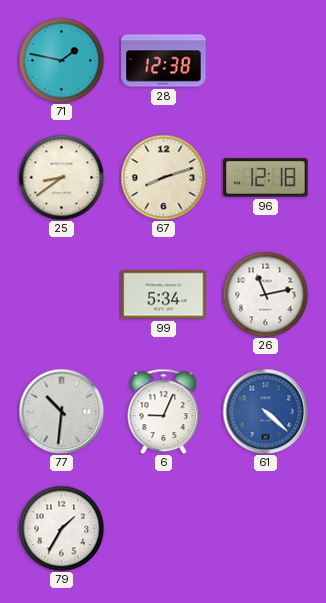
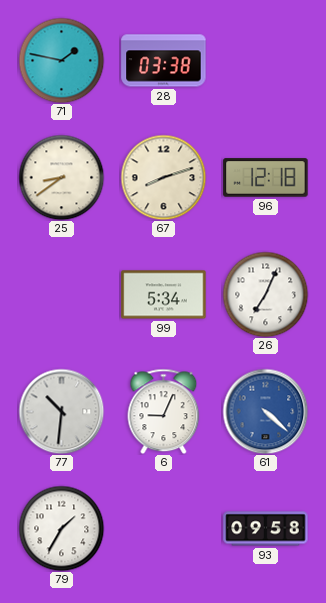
28: 12:38 -> 03:38
26: 11:13 -> 7:04
93: none -> 09:58
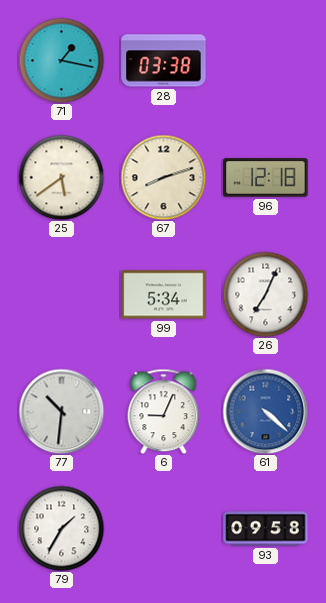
71: 1:47 -> 1:17
25: 8:39 -> 5:39
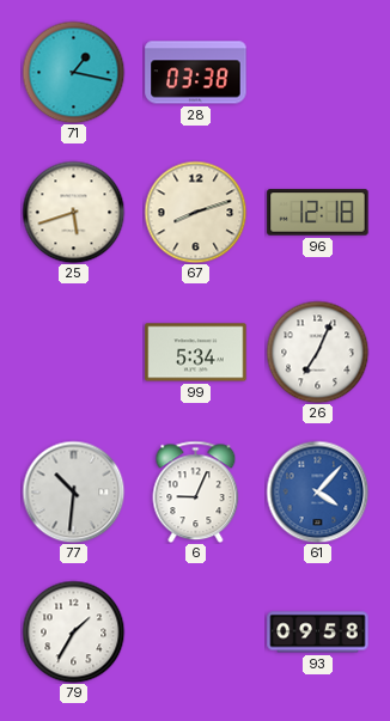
25: 5:39 -> 5:42
61: 4:22 -> 4:07
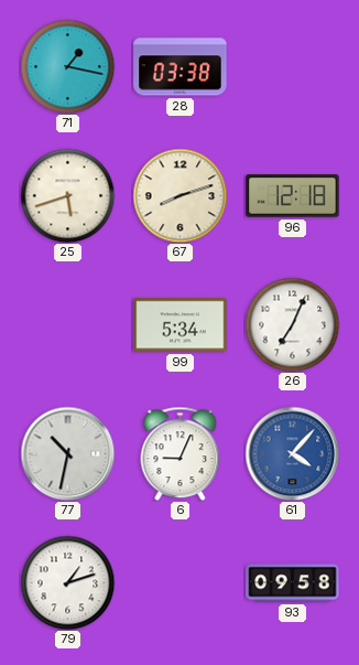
77: 10:31 -> 10:32
79: 1:35 -> 1:12
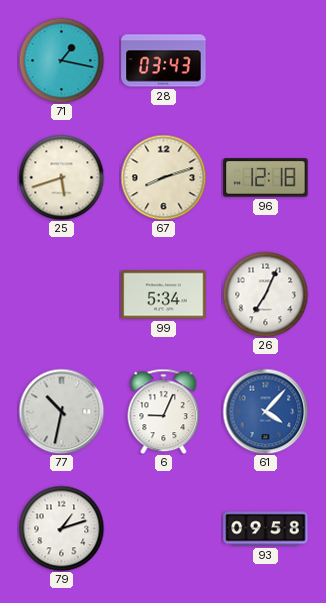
28: 03:38 -> 03:43
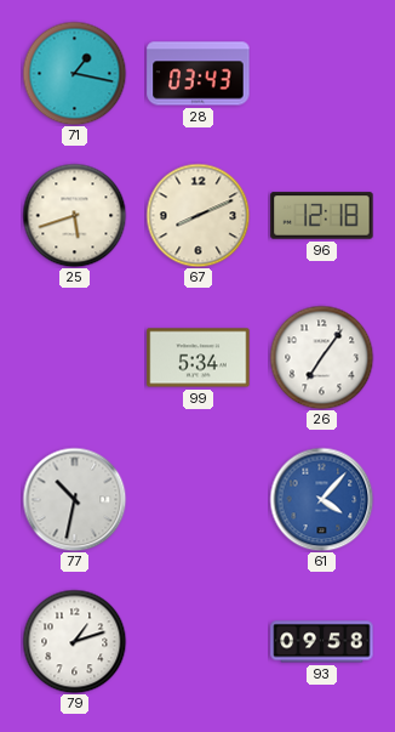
67: 8:12 -> 8:11
26: 7:04 -> 7:06
6: 9:04 -> none
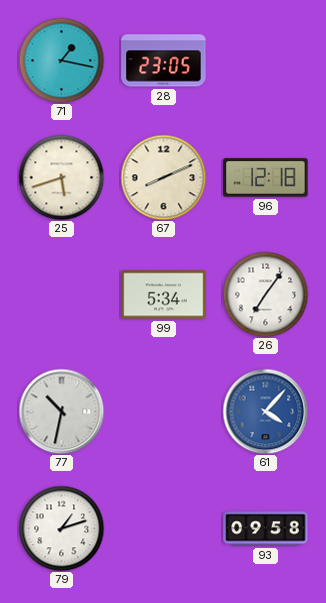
28: 03:43 -> 23:05
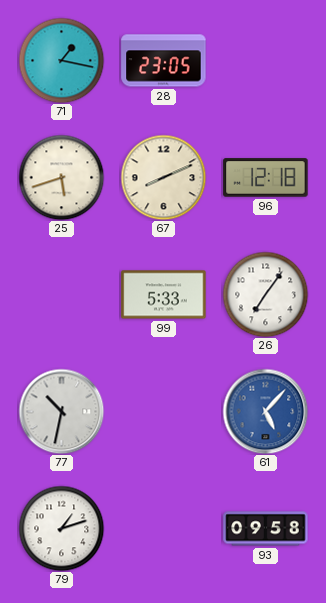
99: 5:34 -> 5:33
61: 4:07 -> 5:07
